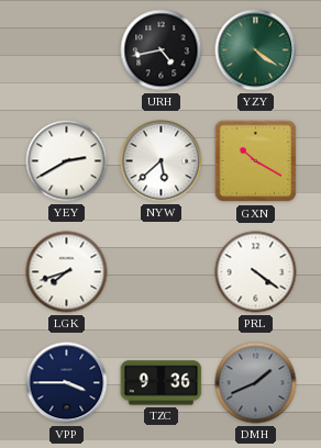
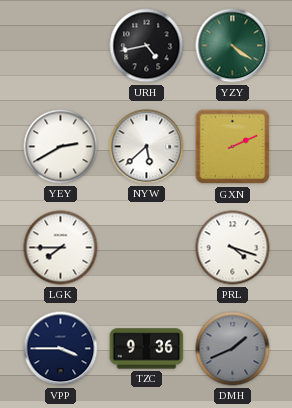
GXN: 10:20 -> 2:11
LGK: 7:42 -> 7:45
PRL: 4:21 -> 4:18
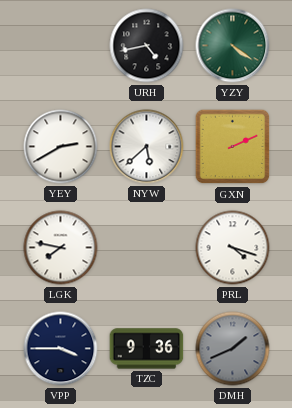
LGK: 7:45 -> 7:47
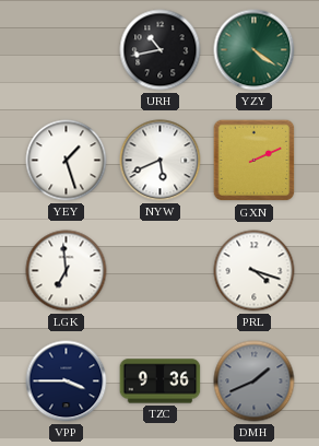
URH: 4:43 -> 10:43
YEY: 2:40 -> 1:27
NYW: 5:38 -> 5:41
LGK: 7:47 -> 6:59
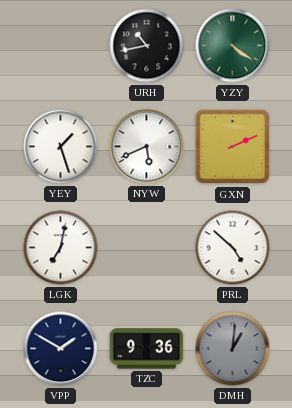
LGK: 6:59 -> 7:02
PRL: 4:18 -> 4:52
VPP: 3:45 -> 1:50
DMH: 1:41 -> 1:01
